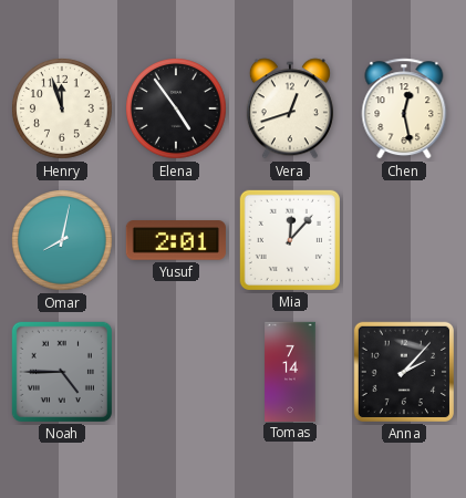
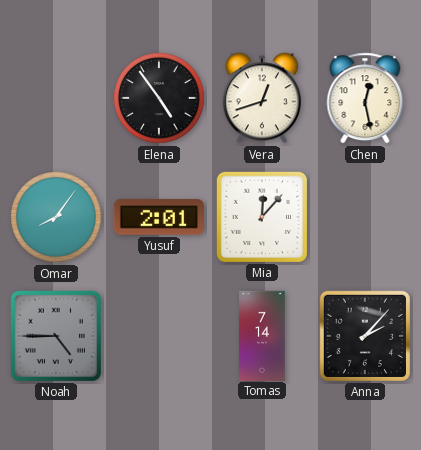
Henry: 11:57 -> none
Omar: 8:02 -> 8:06
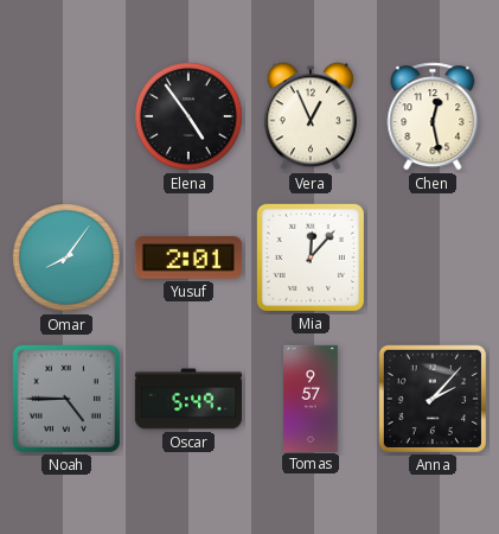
Vera: 12:42 -> 12:56
Oscar: none -> 5:49
Tomas: 7:14 -> 9:57
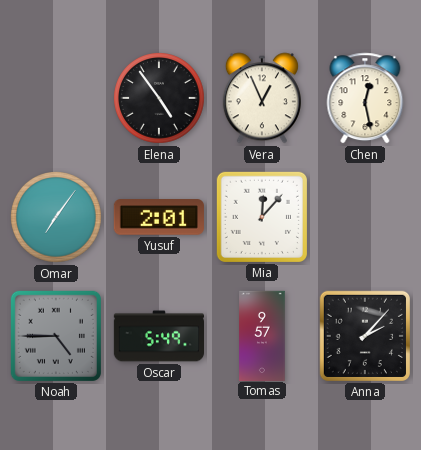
Omar: 8:06 -> 7:06
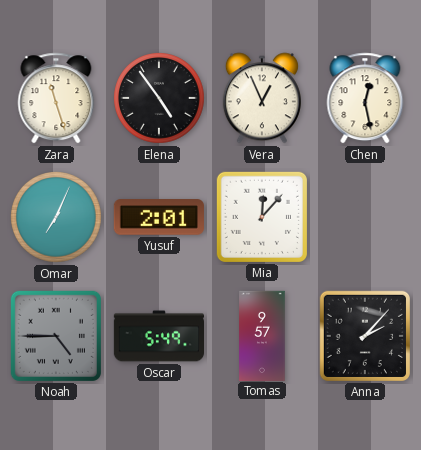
Zara: none -> 11:27
Omar: 7:06 -> 7:04
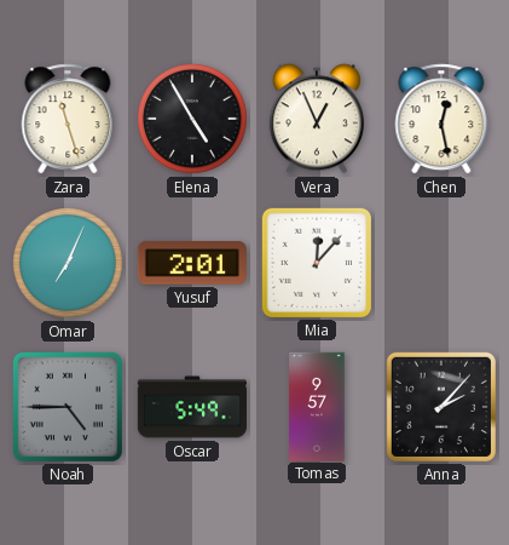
Elena: 4:54 -> 4:55
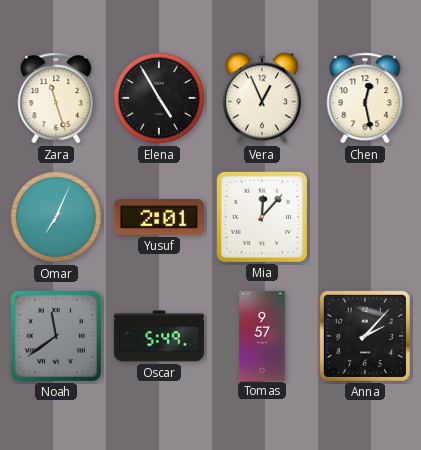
Noah: 4:45 -> 11:39
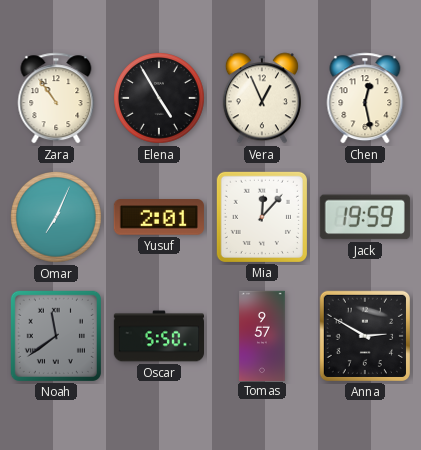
Zara: 11:27 -> 10:54
Jack: none -> 19:59
Oscar: 5:49 -> 5:50
Anna: 2:07 -> 2:50
